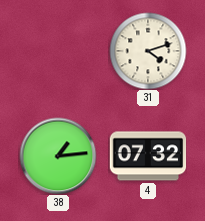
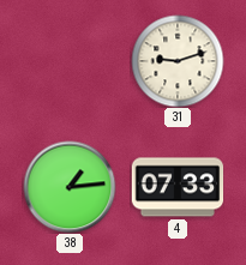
31: 4:12 -> 9:12
4: 07:32 -> 07:33
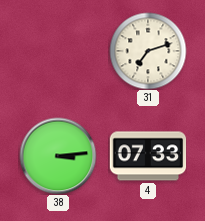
31: 9:12 -> 7:12
38: 1:14 -> 3:14
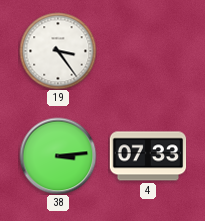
19: none -> 3:24
31: 7:12 -> none
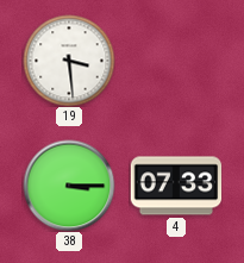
19: 3:24 -> 3:29
38: 3:14 -> 3:15
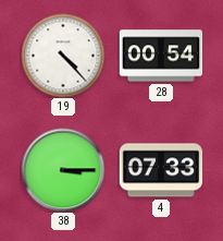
19: 3:29 -> 4:23
28: none -> 00:54
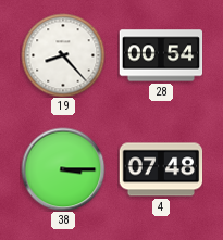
19: 4:23 -> 8:23
4: 07:33 -> 07:48
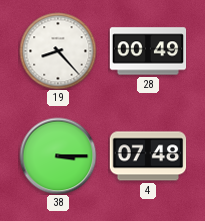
28: 00:54 -> 00:49
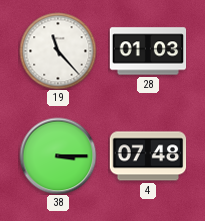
19: 8:23 -> 11:23
28: 00:49 -> 01:03
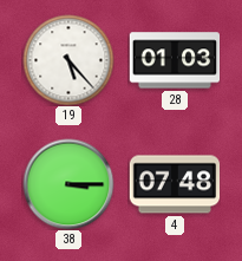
19: 11:23 -> 5:23
